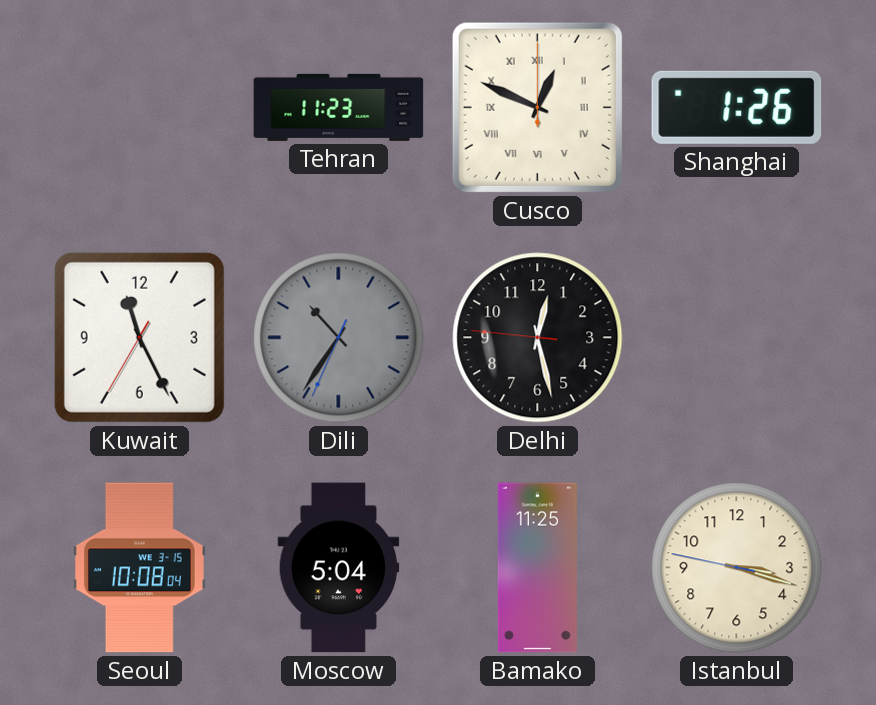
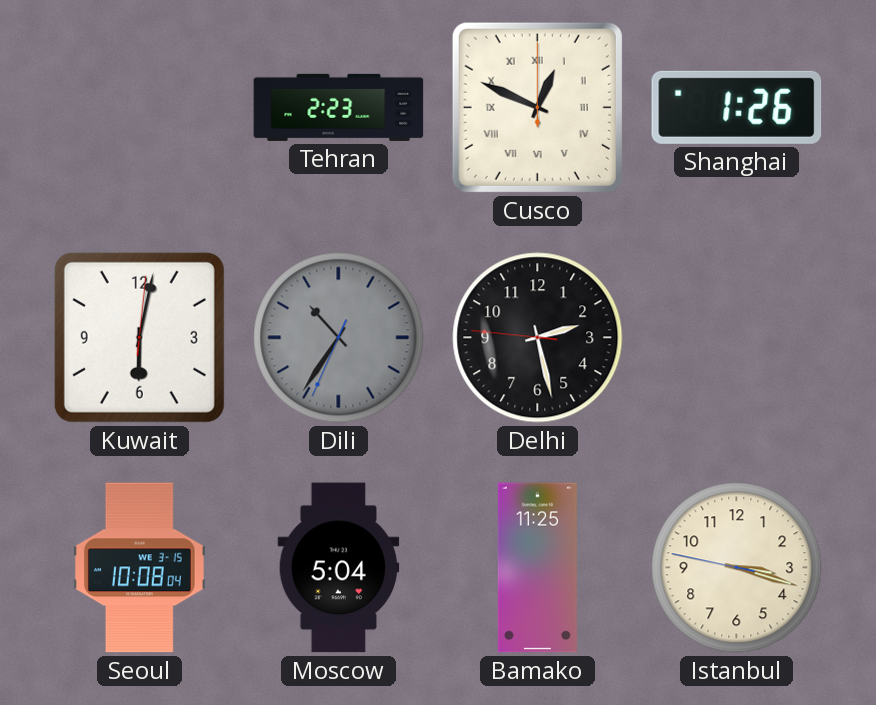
Tehran: 11:23 -> 2:23
Kuwait: 11:25 -> 6:02
Delhi: 12:27 -> 2:27
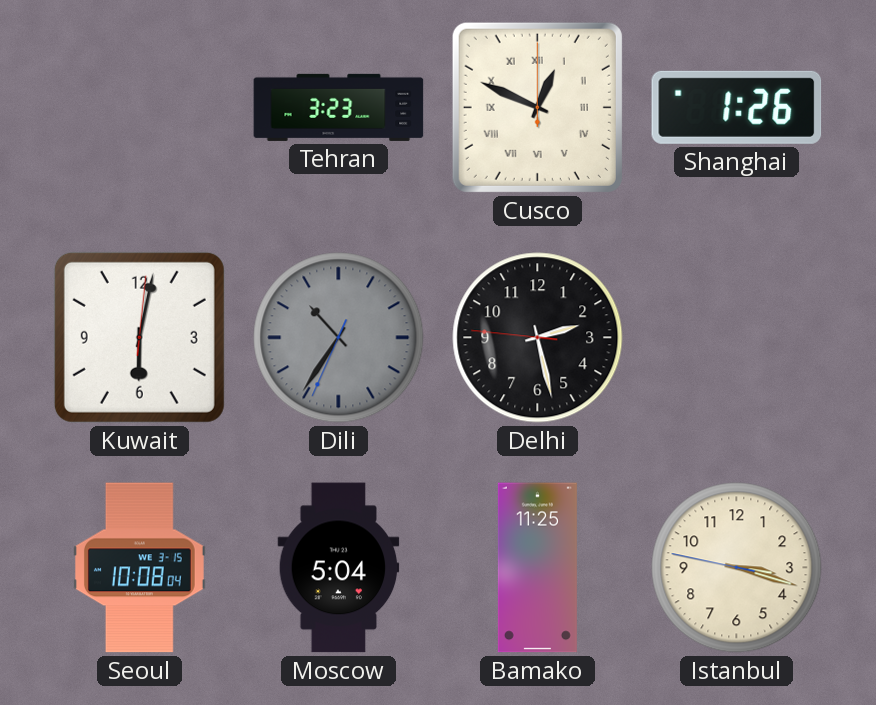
Tehran: 2:23 -> 3:23
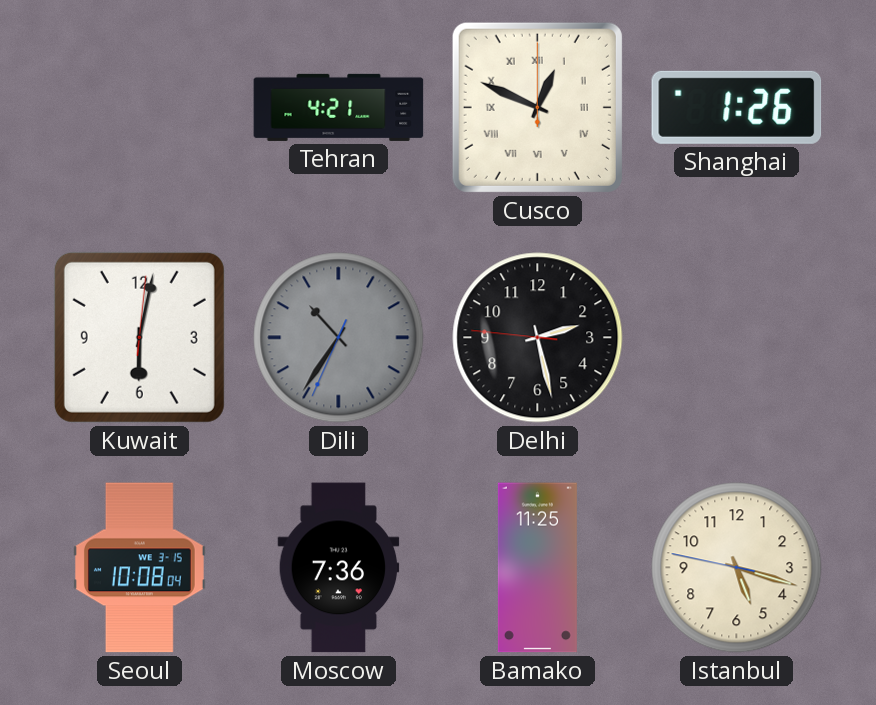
Tehran: 3:23 -> 4:21
Moscow: 5:04 -> 7:36
Istanbul: 3:17 -> 5:17
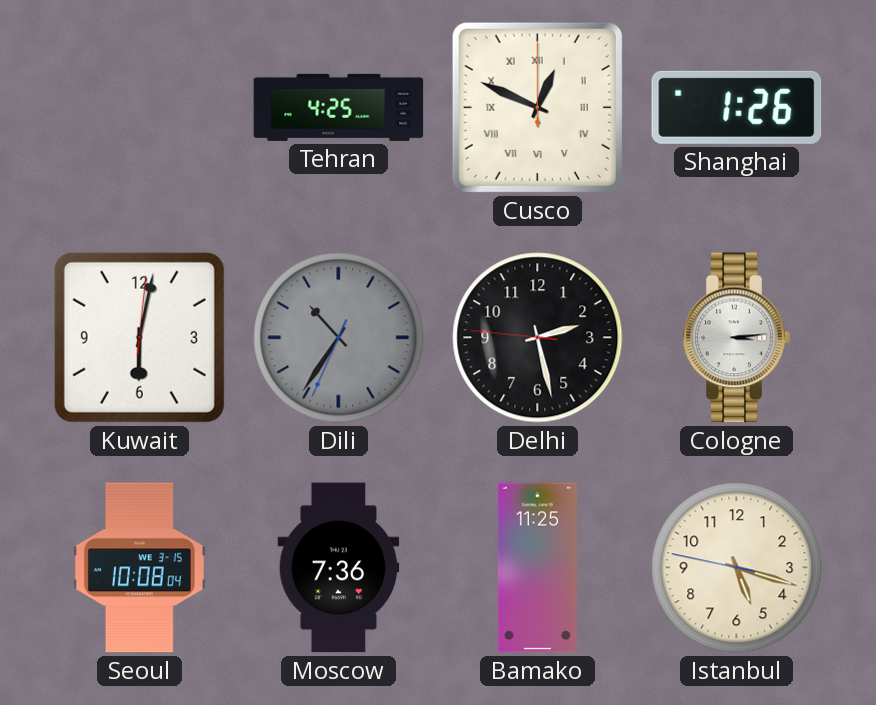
Tehran: 4:21 -> 4:25
Cologne: none -> 3:14
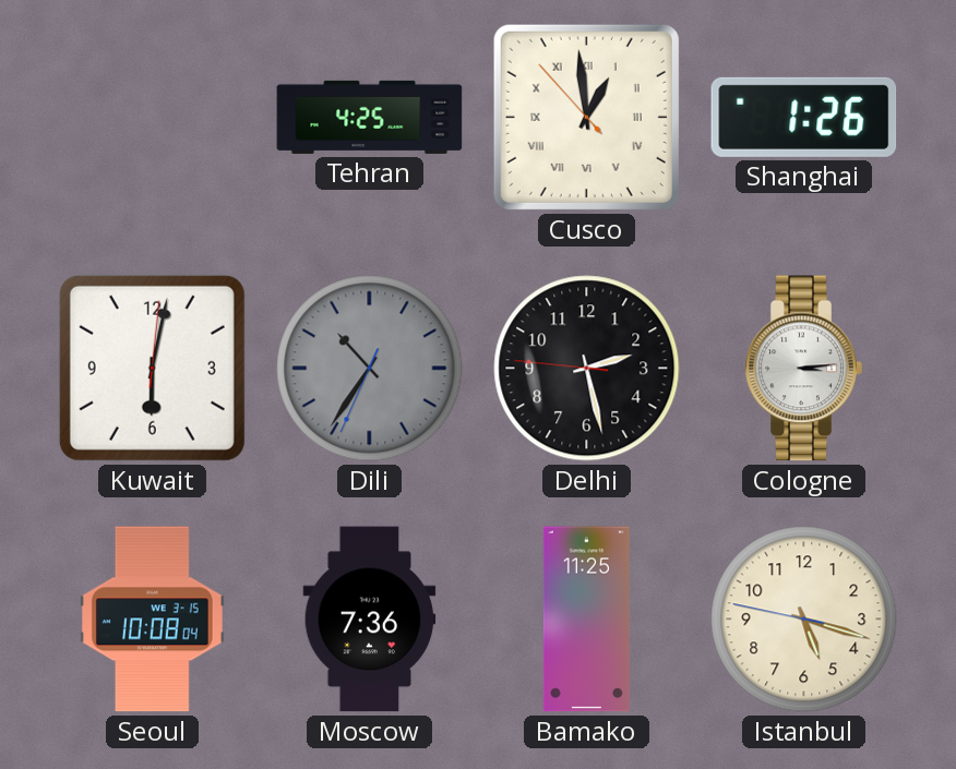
Cusco: 12:49 -> 12:58
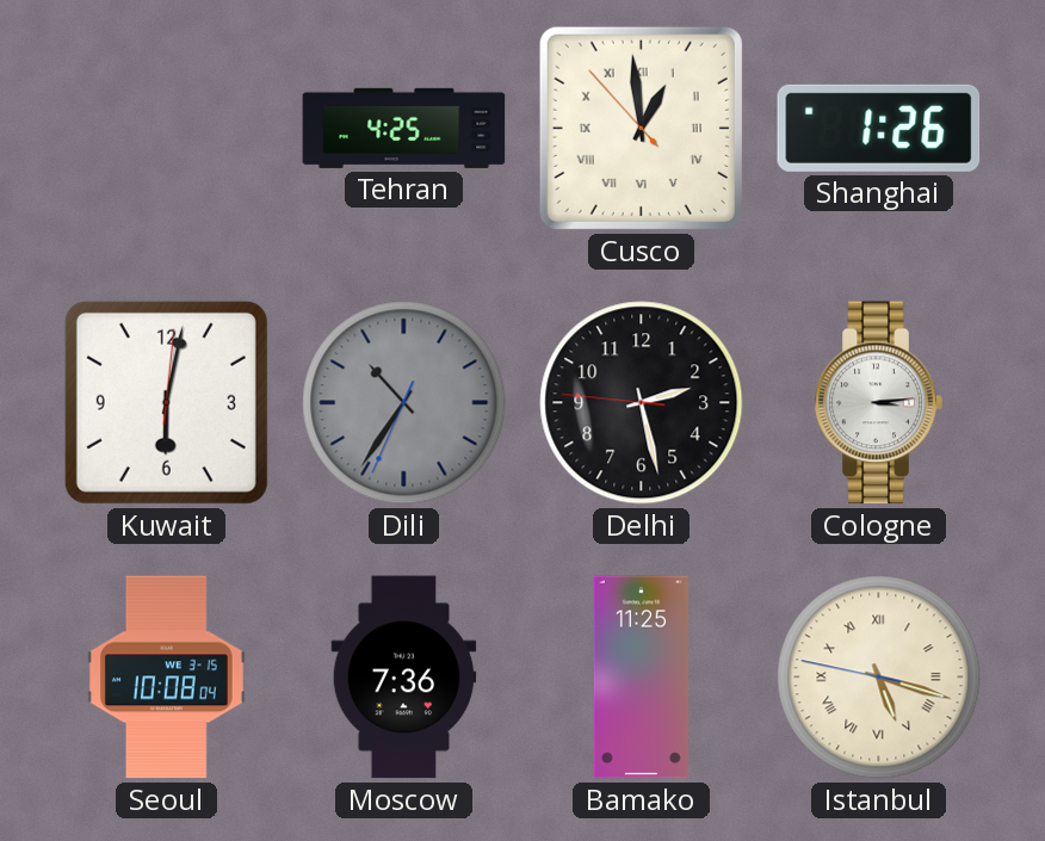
Istanbul numerals: Arabic -> Roman
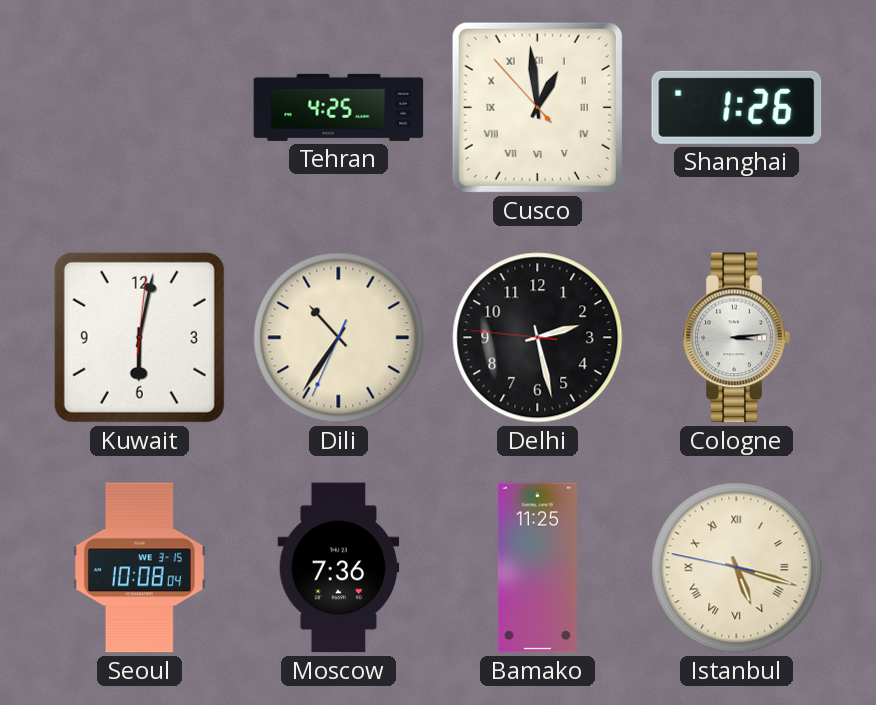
Dili dial: grey -> cream
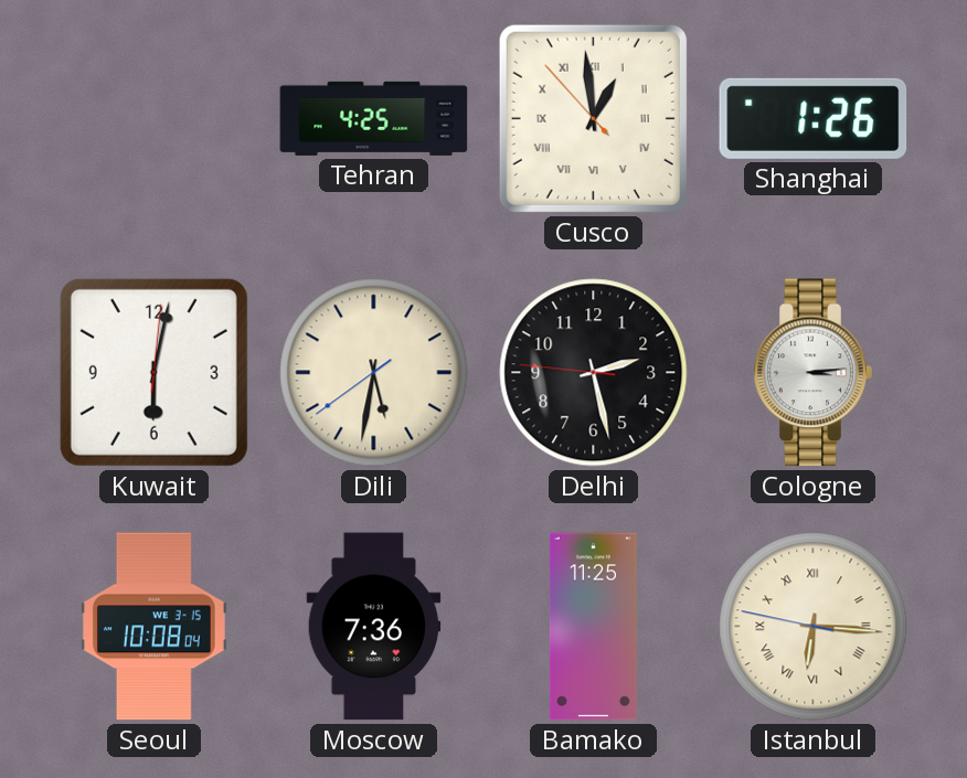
Dili: 10:35 -> 5:31
Istanbul: 5:17 -> 6:15
